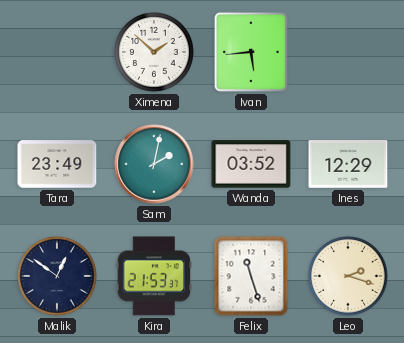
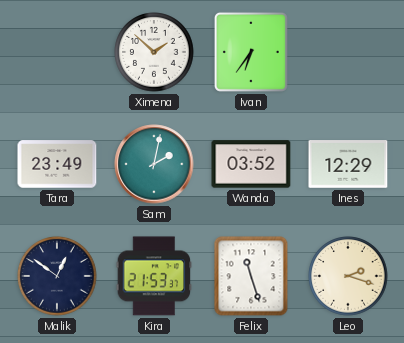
Ivan: 5:44 -> 6:36
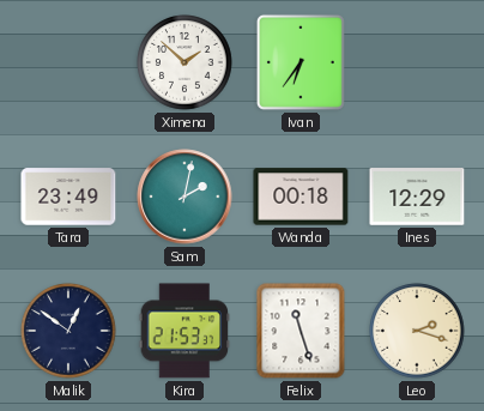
Wanda: 03:52 -> 00:18
